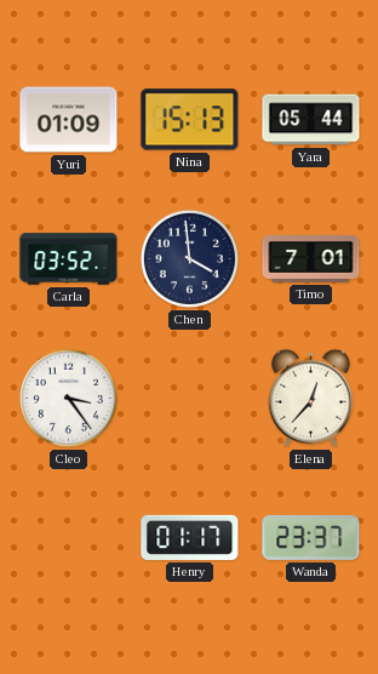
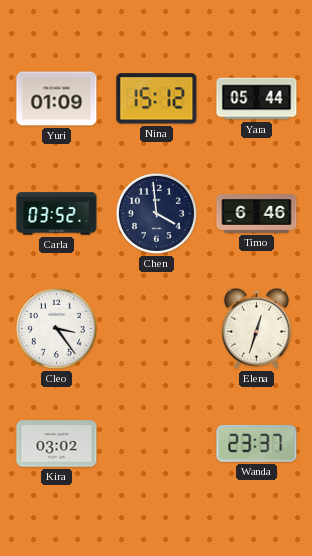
Nina: 15:13 -> 15:12
Timo: 7:01 -> 6:46
Elena: 12:37 -> 12:33
Kira: none -> 03:02
Henry: 01:17 -> none
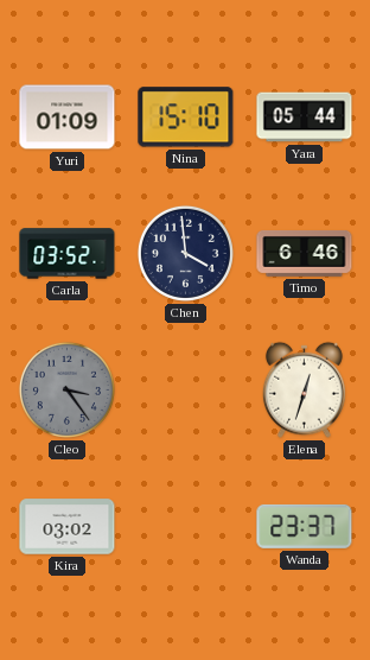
Nina: 15:12 -> 15:10
Cleo dial: white -> grey
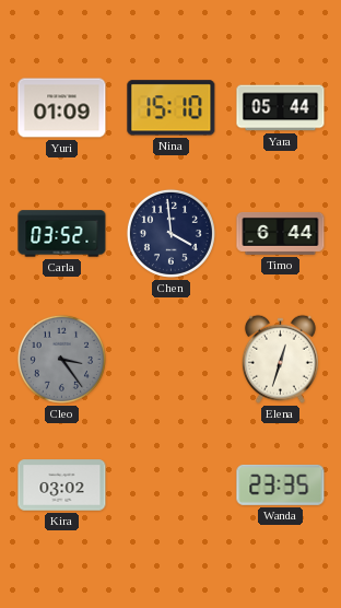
Timo: 6:46 -> 6:44
Wanda: 23:37 -> 23:35
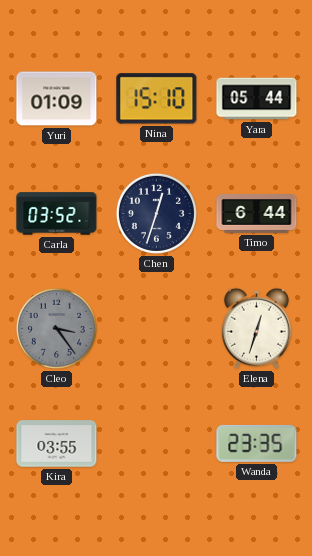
Chen: 3:59 -> 12:33
Kira: 03:02 -> 03:55
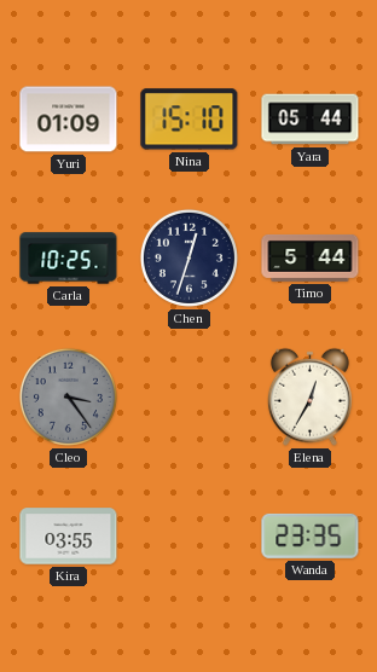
Carla: 03:52 -> 10:25
Timo: 6:44 -> 5:44
Elena: 12:33 -> 12:35
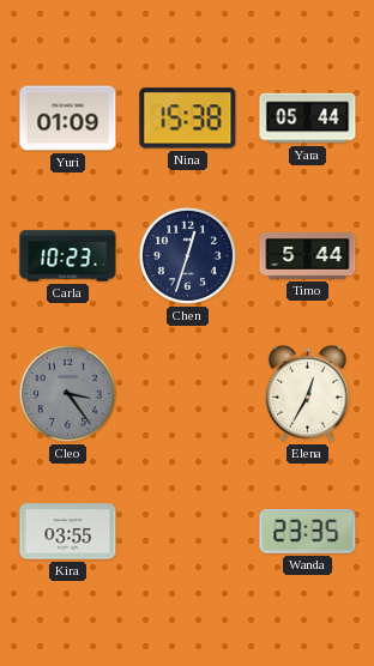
Nina: 15:10 -> 15:38
Carla: 10:25 -> 10:23
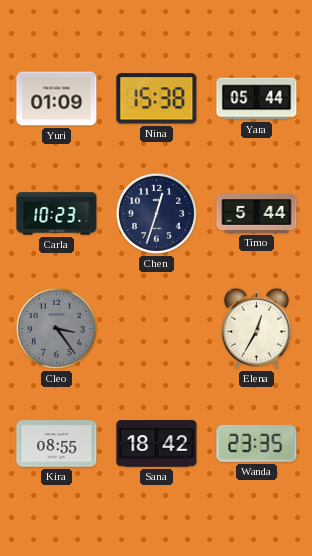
Kira: 03:55 -> 08:55
Sana: none -> 18:42
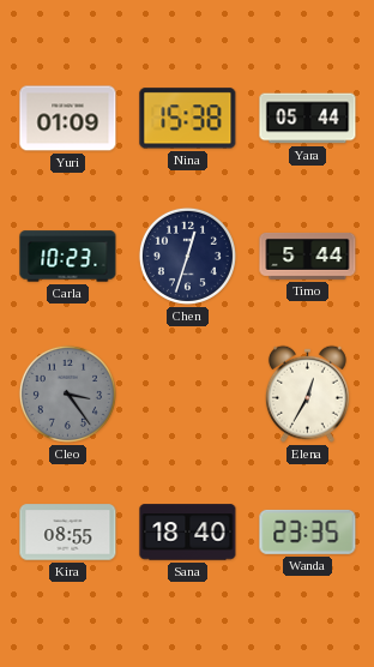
Sana: 18:42 -> 18:40
